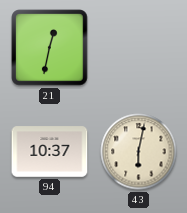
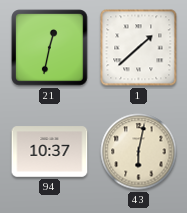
1: none -> 1:38
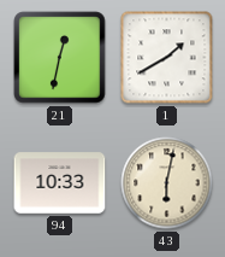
1: 1:38 -> 1:40
94: 10:37 -> 10:33
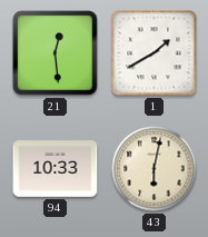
21: 12:32 -> 12:29
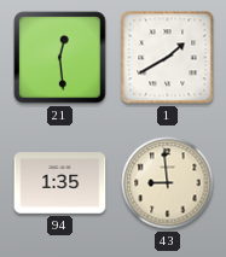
94: 10:33 -> 1:35
43: 6:02 -> 8:59
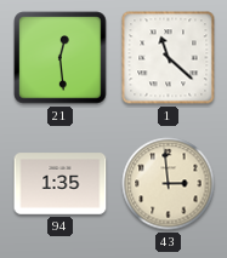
1: 1:40 -> 11:22
43: 8:59 -> 2:59
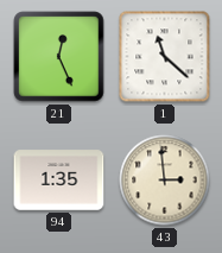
21: 12:29 -> 12:26
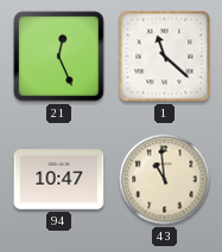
94: 1:35 -> 10:47
43: 2:59 -> 10:59
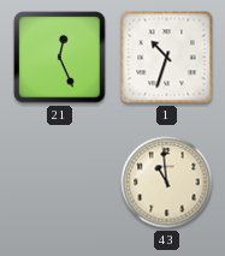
1: 11:22 -> 10:33
94: 10:47 -> none
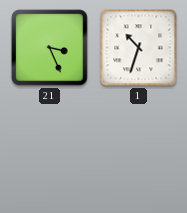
21: 12:26 -> 3:26
43: 10:59 -> none
